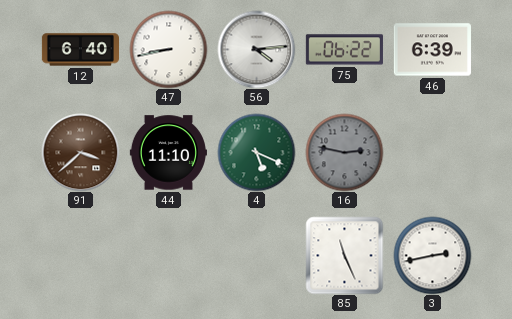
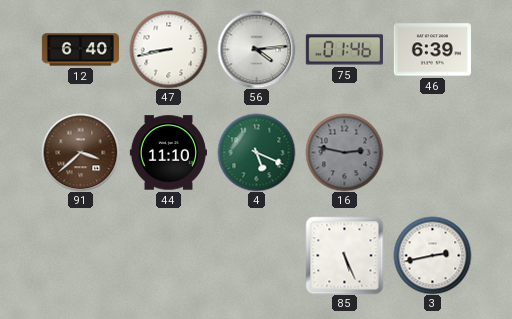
75: 06:22 -> 01:46
85: 11:26 -> 5:26
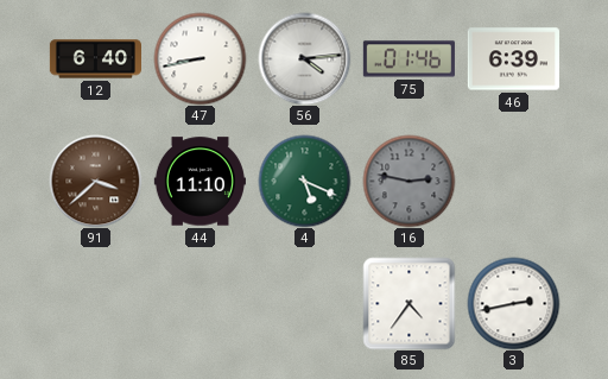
85: 5:26 -> 4:36
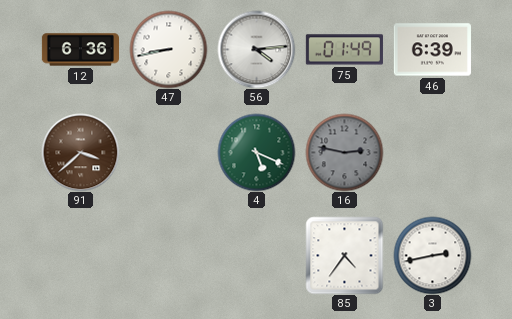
12: 6:40 -> 6:36
75: 01:46 -> 01:49
44: 11:10 -> none
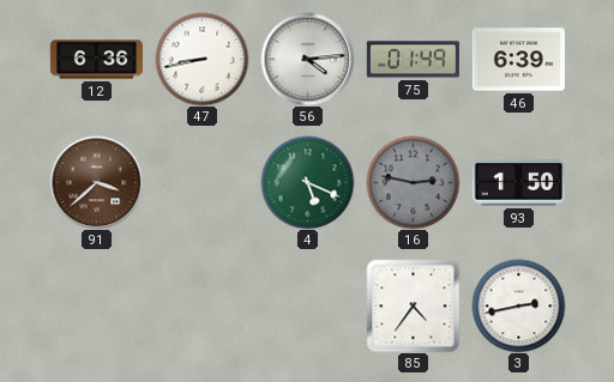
93: none -> 1:50
